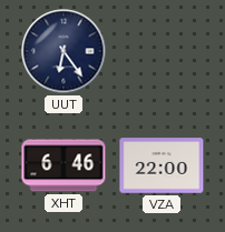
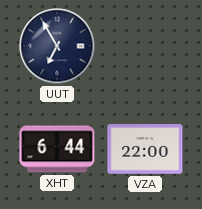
UUT: 6:24 -> 6:55
XHT: 6:46 -> 6:44
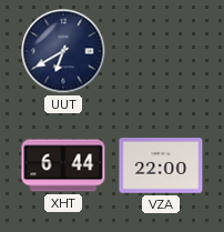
UUT: 6:55 -> 6:40
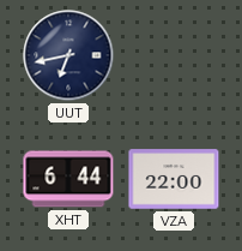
UUT: 6:40 -> 6:43
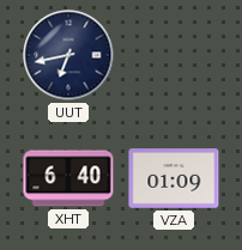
XHT: 6:44 -> 6:40
VZA: 22:00 -> 01:09
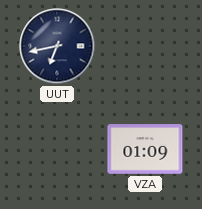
XHT: 6:40 -> none
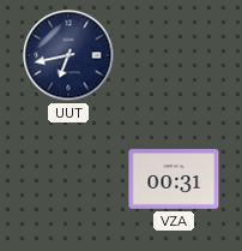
VZA: 01:09 -> 00:31
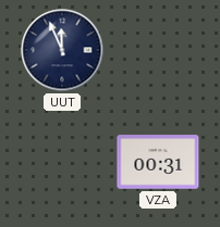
UUT: 6:43 -> 11:56
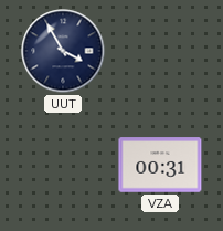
UUT: 11:56 -> 3:55
